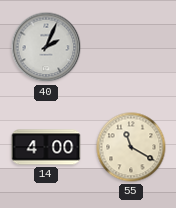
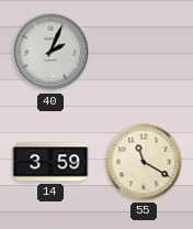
14: 4:00 -> 3:59
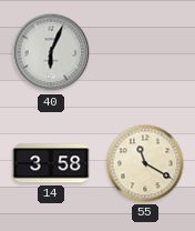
40: 2:04 -> 6:04
14: 3:59 -> 3:58
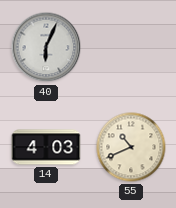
14: 3:58 -> 4:03
55: 11:20 -> 10:41
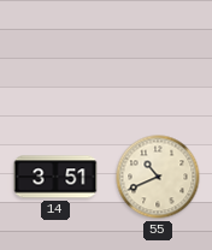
40: 6:04 -> none
14: 4:03 -> 3:51
